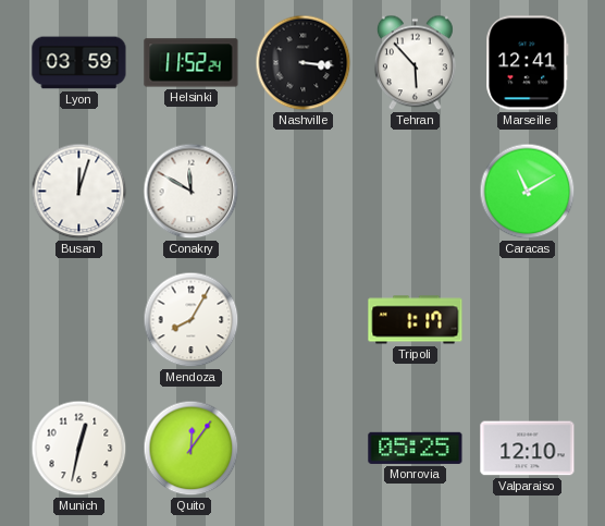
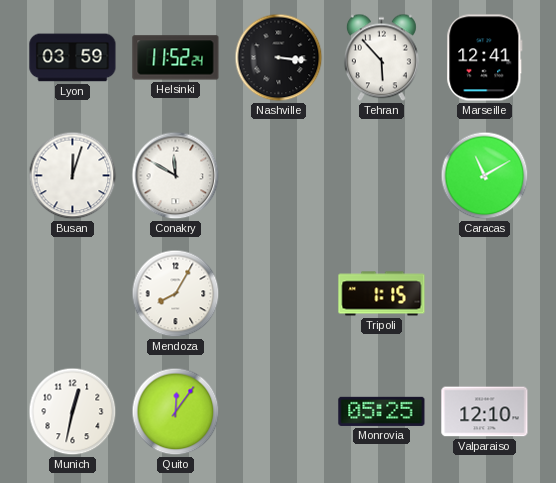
Tripoli: 1:17 -> 1:15
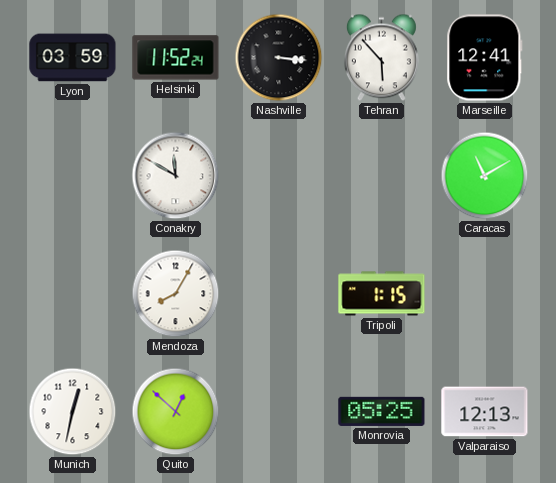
Busan: 12:03 -> none
Quito: 12:06 -> 12:52
Valparaiso: 12:10 -> 12:13
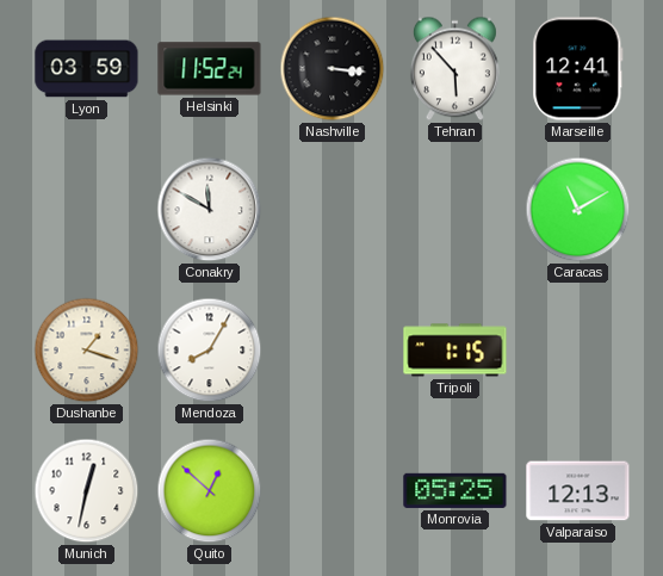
Dushanbe: none -> 1:18
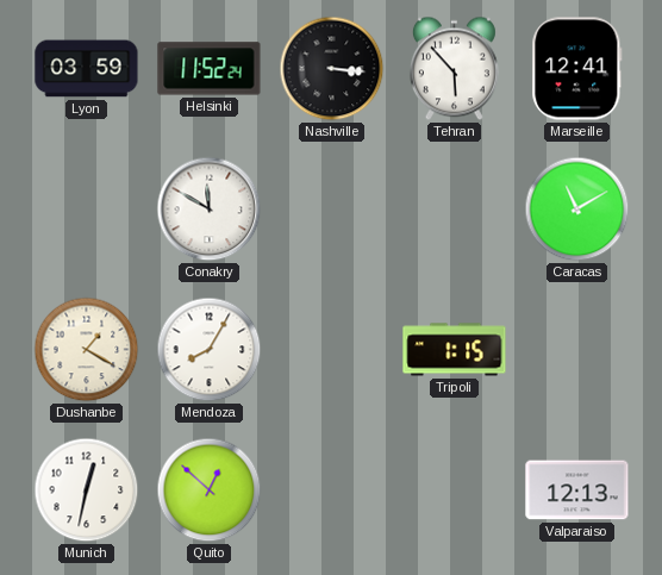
Dushanbe: 1:18 -> 1:20
Monrovia: 05:25 -> none
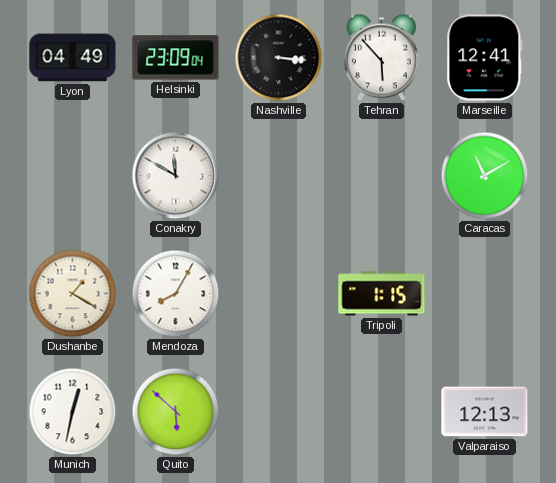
Lyon: 03:59 -> 04:49
Helsinki: 11:52 -> 23:09
Quito: 12:52 -> 5:52
